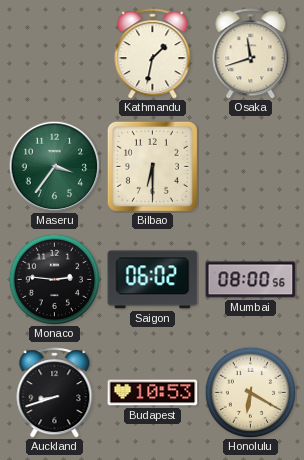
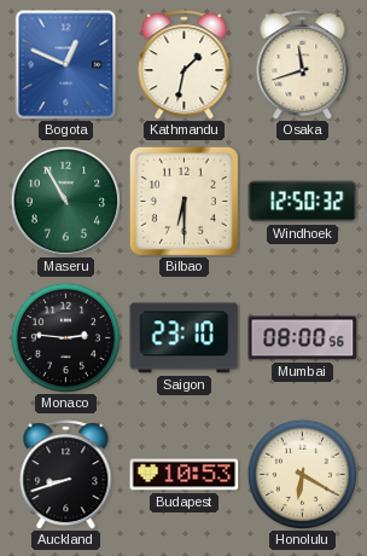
Bogota: none -> 12:49
Maseru: 3:36 -> 10:55
Windhoek: none -> 12:50
Saigon: 06:02 -> 23:10
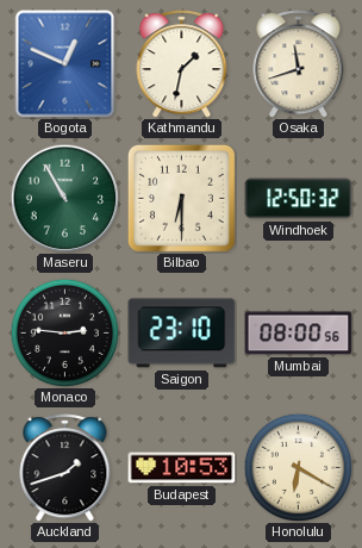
Auckland: 8:42 -> 1:42
